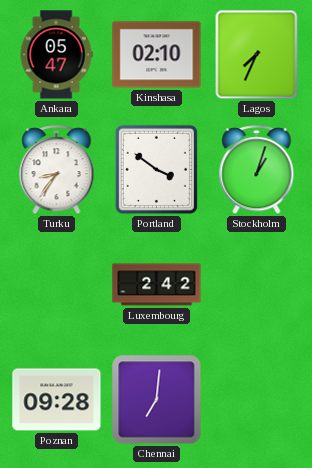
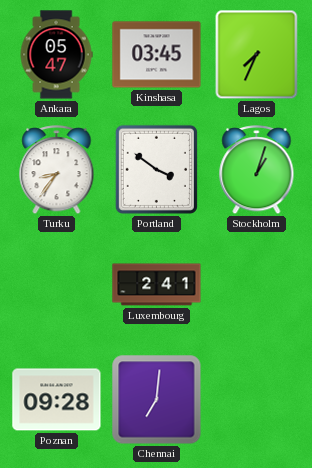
Kinshasa: 02:10 -> 03:45
Luxembourg: 2:42 -> 2:41
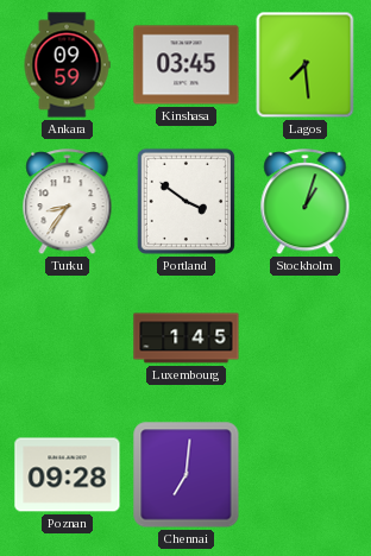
Ankara: 05:47 -> 09:59
Lagos: 7:34 -> 7:29
Luxembourg: 2:41 -> 1:45
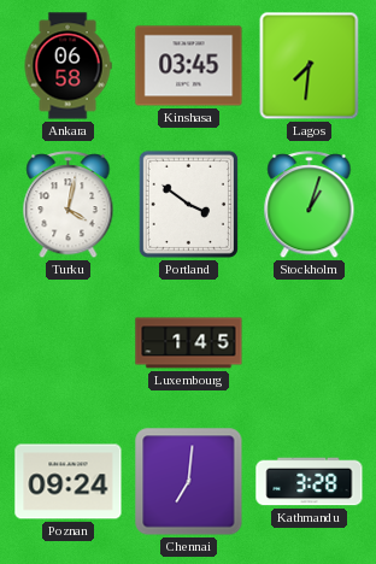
Ankara: 09:59 -> 06:58
Lagos: 7:29 -> 7:31
Turku: 8:36 -> 4:02
Poznan: 09:28 -> 09:24
Kathmandu: none -> 3:28
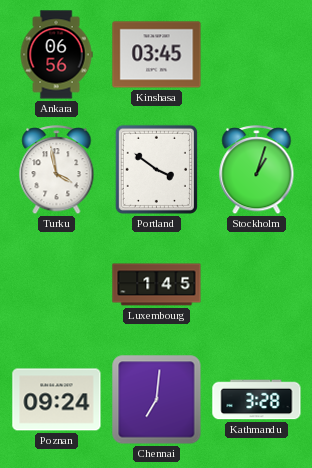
Ankara: 06:58 -> 06:56
Lagos: 7:31 -> none
Turku: 4:02 -> 3:58
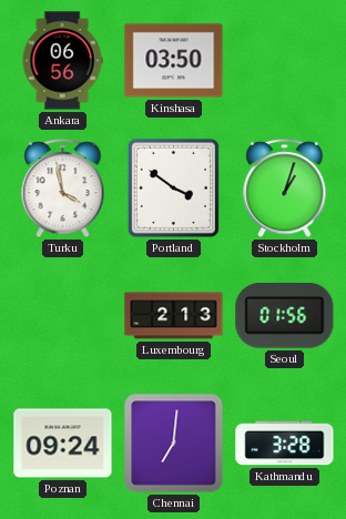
Kinshasa: 03:45 -> 03:50
Luxembourg: 1:45 -> 2:13
Seoul: none -> 01:56
